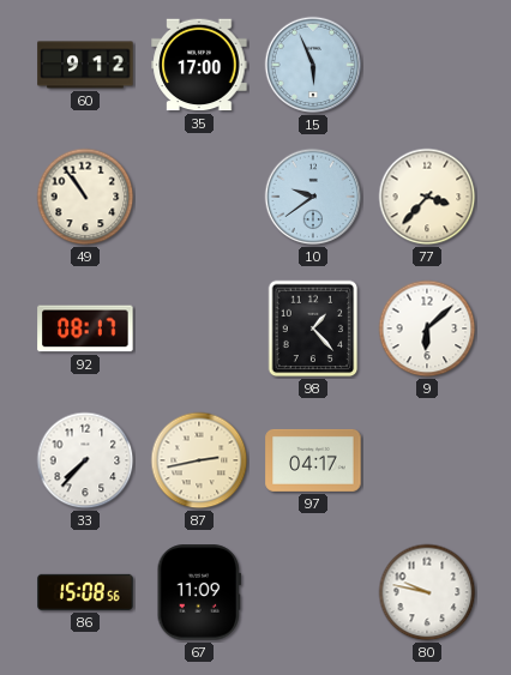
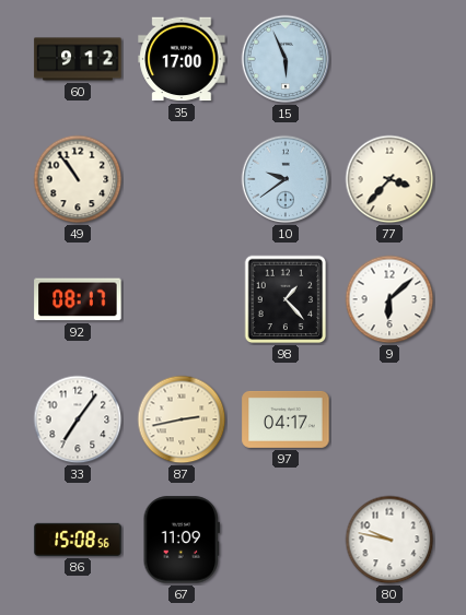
33: 7:37 -> 7:06
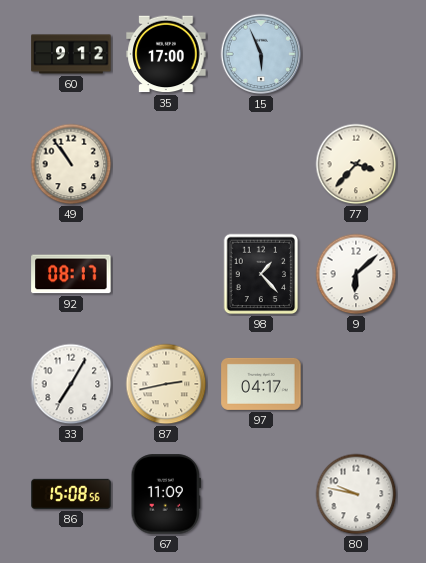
10: 9:39 -> none
33: 7:06 -> 7:05
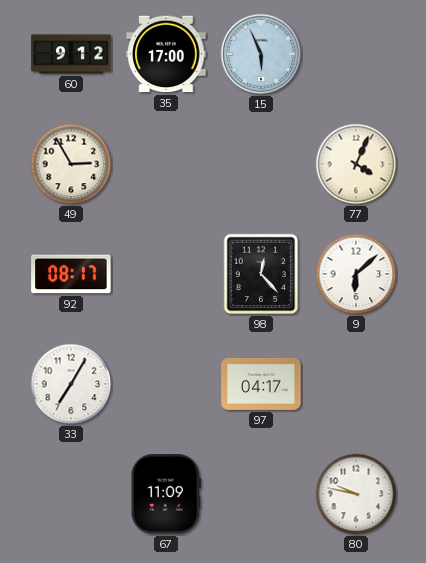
49: 10:54 -> 2:55
77: 3:37 -> 4:04
98: 1:23 -> 12:23
87: 2:43 -> none
86: 15:08 -> none
